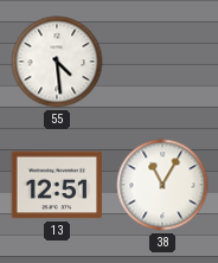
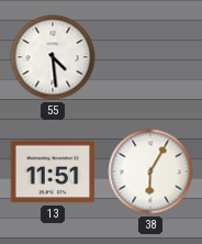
13: 12:51 -> 11:51
38: 11:05 -> 6:05
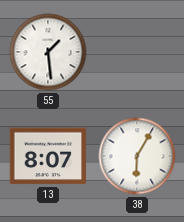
55: 4:29 -> 1:29
13: 11:51 -> 8:07
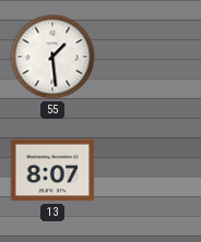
38: 6:05 -> none
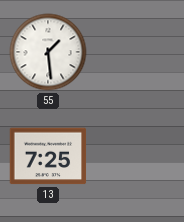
13: 8:07 -> 7:25
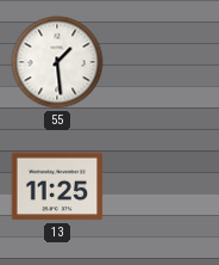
13: 7:25 -> 11:25
